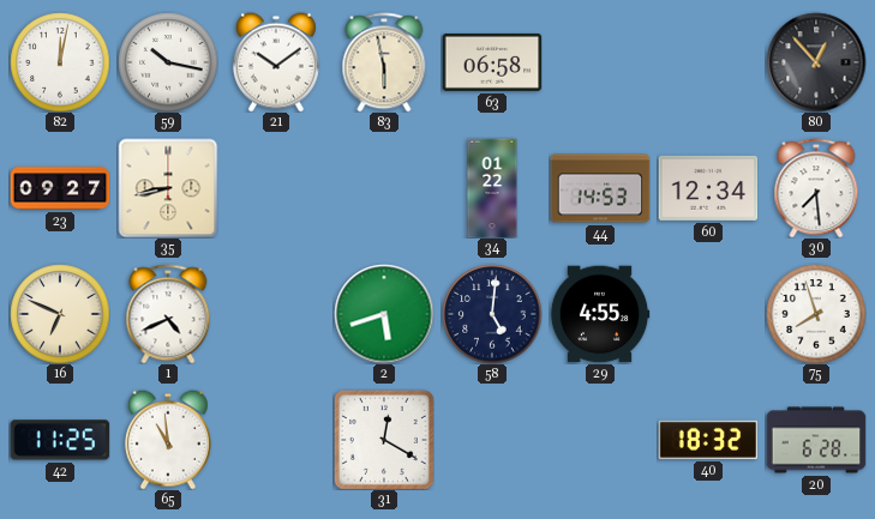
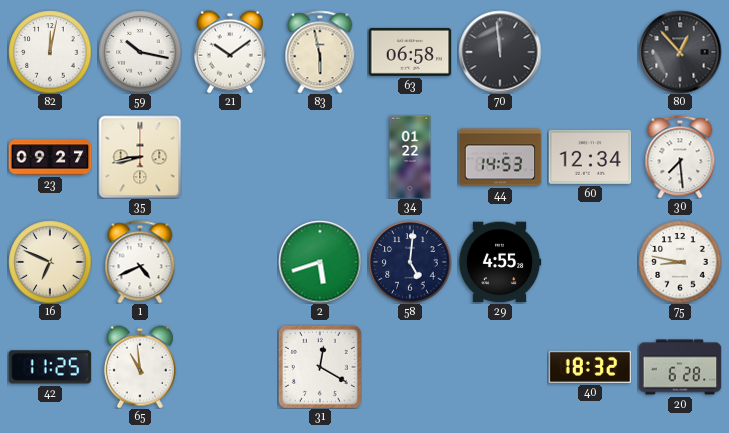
70: none -> 11:59
75: 7:57 -> 8:47
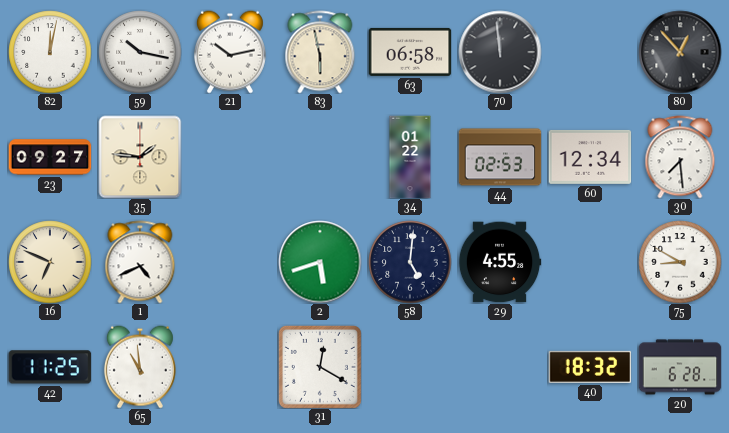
21: 10:09 -> 10:13
35: 8:43 -> 1:46
44: 14:53 -> 02:53
75: 8:47 -> 8:50
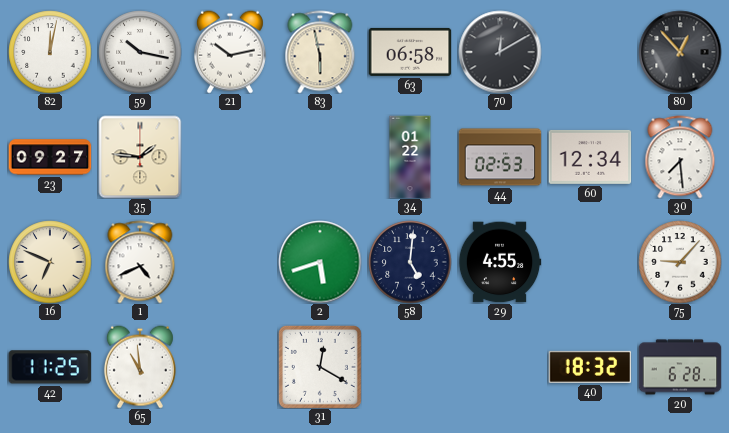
70: 11:59 -> 12:10
75: 8:50 -> 9:07
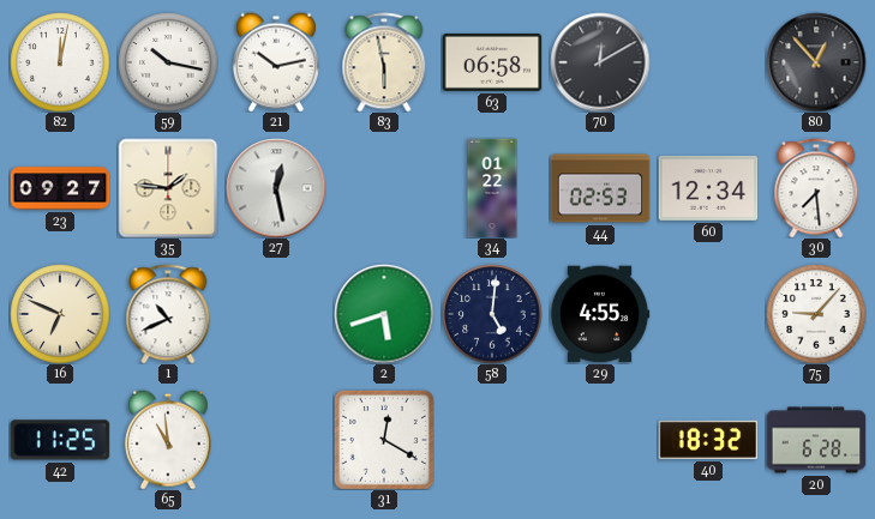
27: none -> 12:28
1: 4:41 -> 10:41
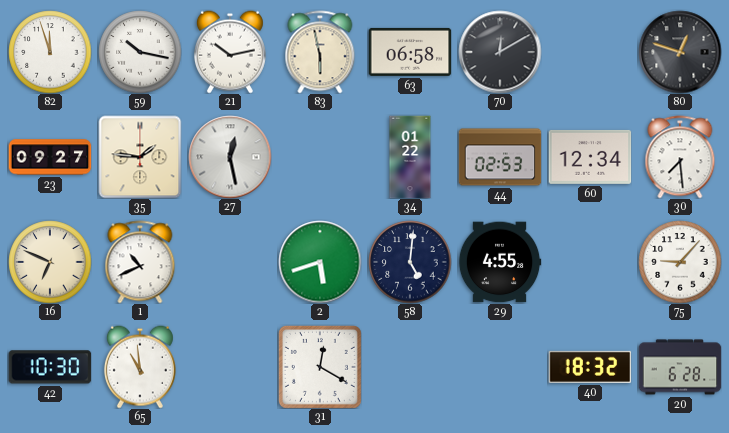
82: 12:02 -> 11:57
80: 12:53 -> 12:48
42: 11:25 -> 10:30
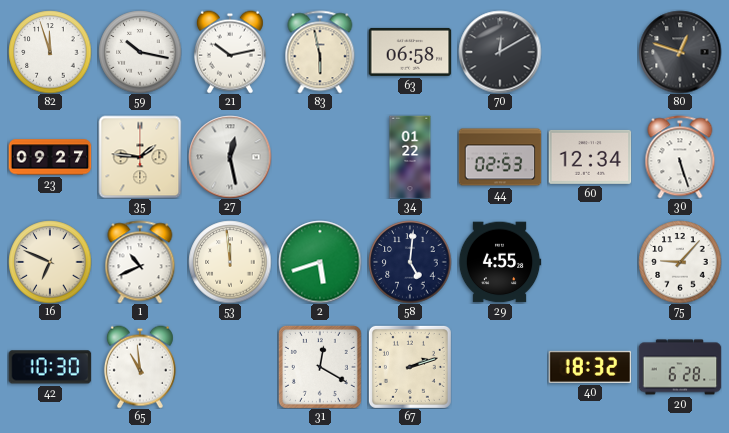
30: 7:29 -> 5:27
53: none -> 11:59
67: none -> 2:12
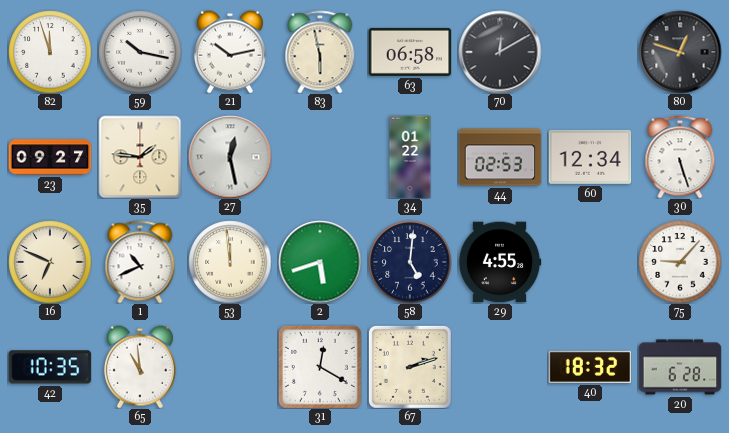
42: 10:30 -> 10:35
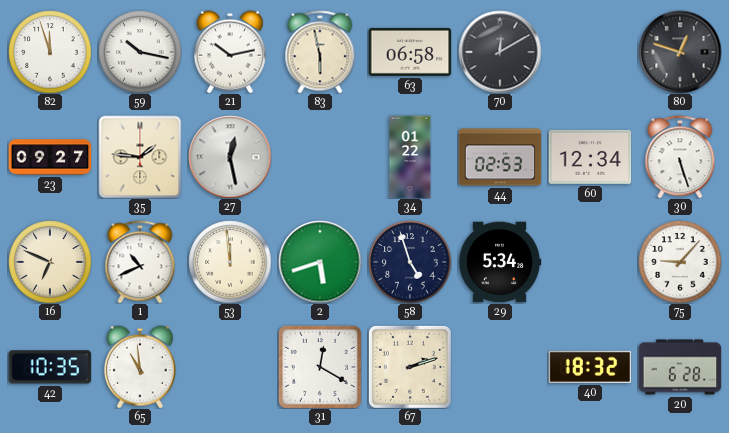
58: 5:01 -> 4:57
29: 4:55 -> 5:34
